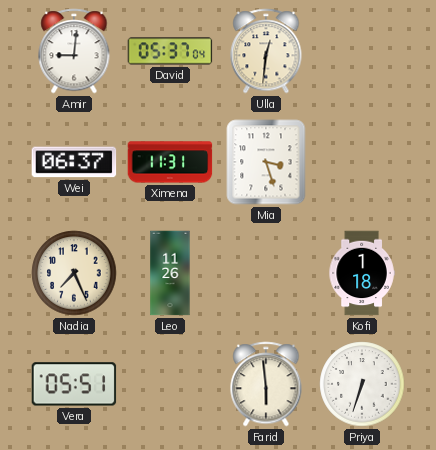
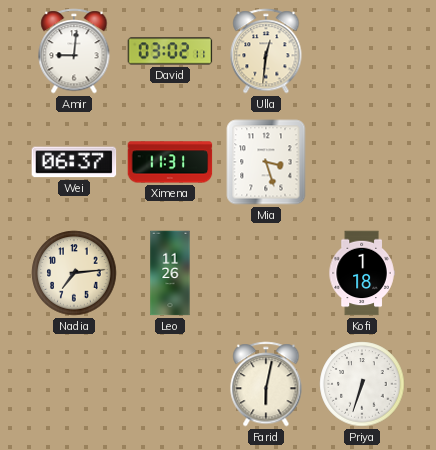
David: 05:37 -> 03:02
Nadia: 7:26 -> 7:14
Vera: 05:51 -> none
Farid: 5:59 -> 6:02
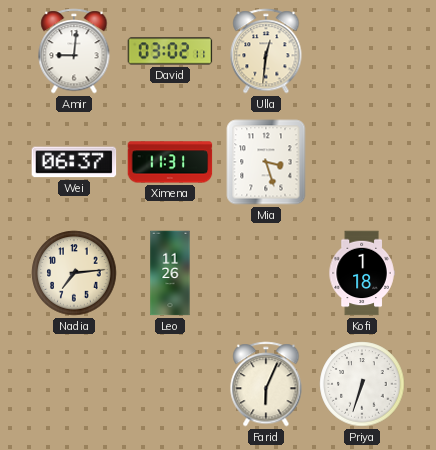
Farid: 6:02 -> 6:04
